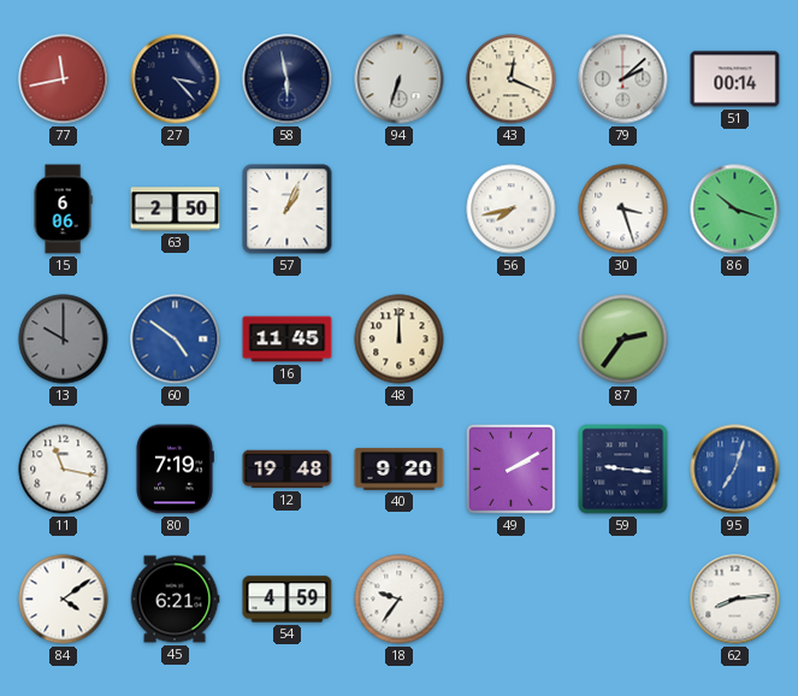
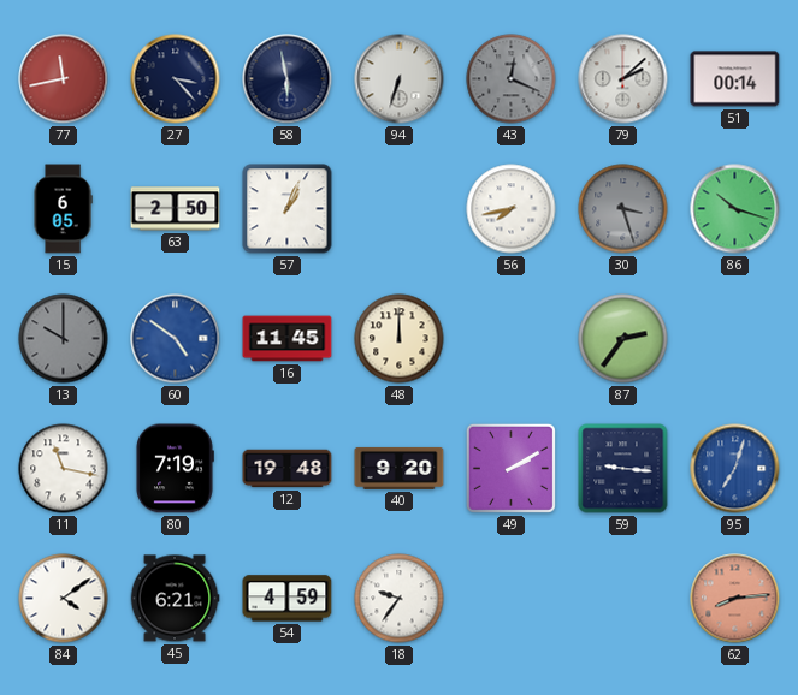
43 dial: cream -> grey
15: 6:06 -> 6:05
30 dial: white -> grey
62 dial: white -> salmon
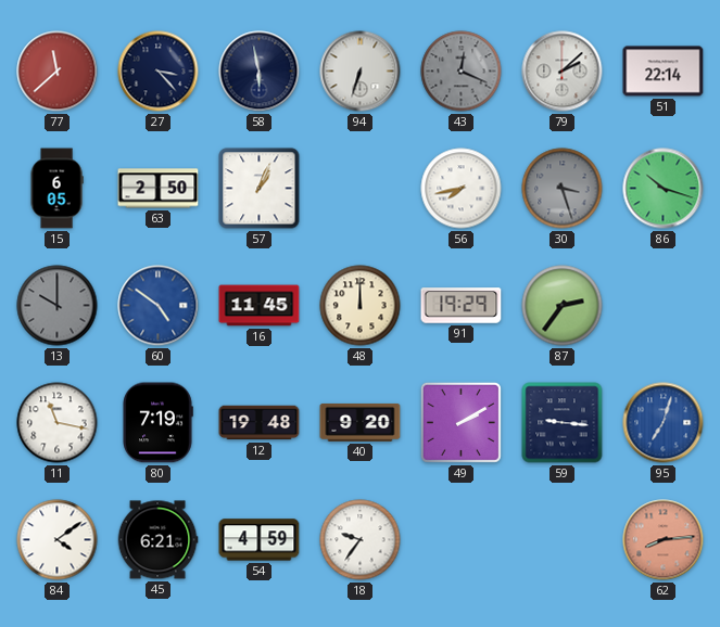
77: 11:43 -> 11:38
51: 00:14 -> 22:14
91: none -> 19:29
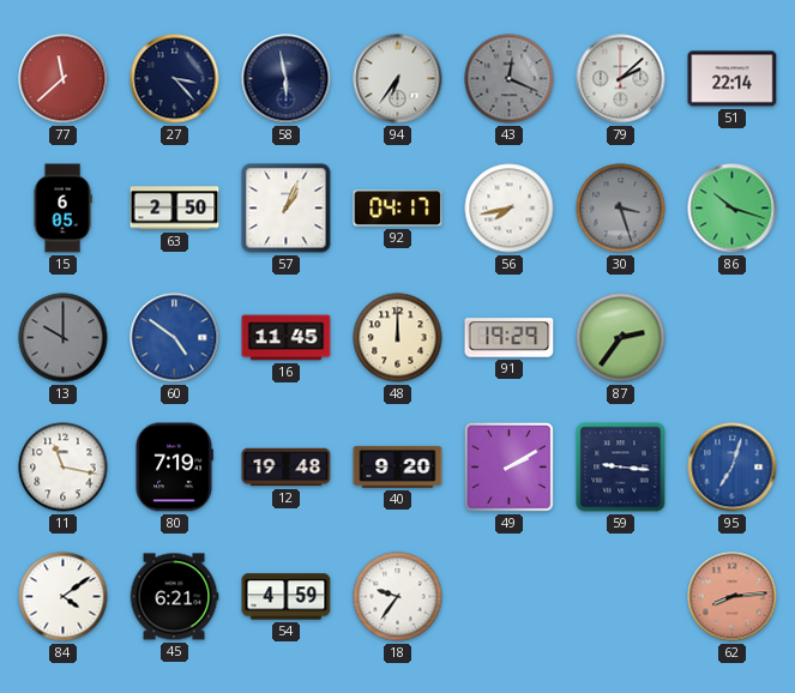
94: 6:33 -> 6:36
92: none -> 04:17
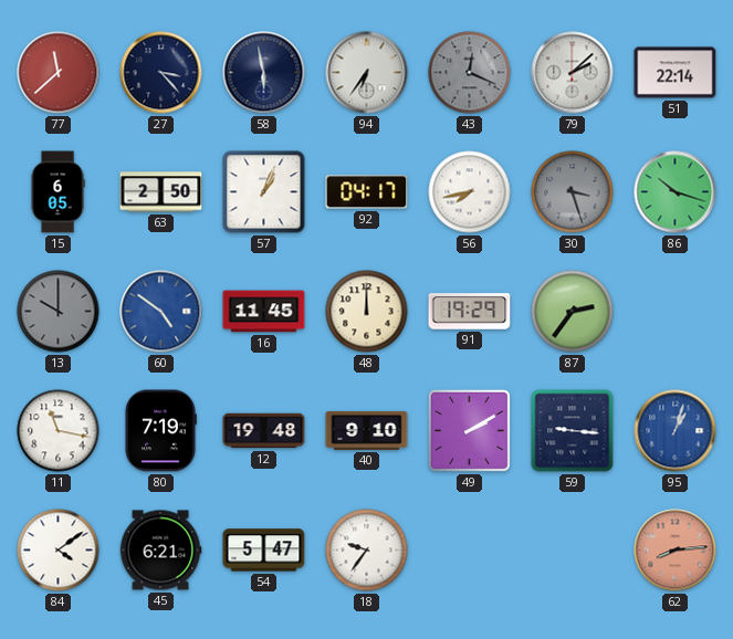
40: 9:20 -> 9:10
95: 7:03 -> 1:03
54: 4:59 -> 5:47
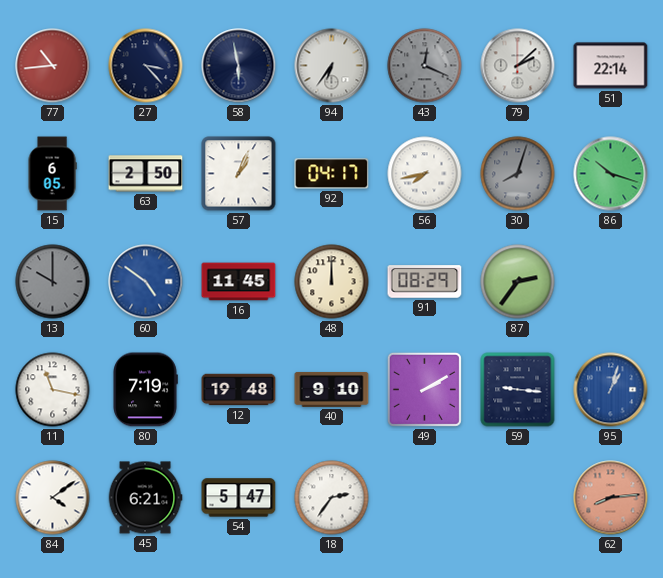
77: 11:38 -> 10:44
30: 3:27 -> 8:03
91: 19:29 -> 08:29
18: 9:36 -> 2:36
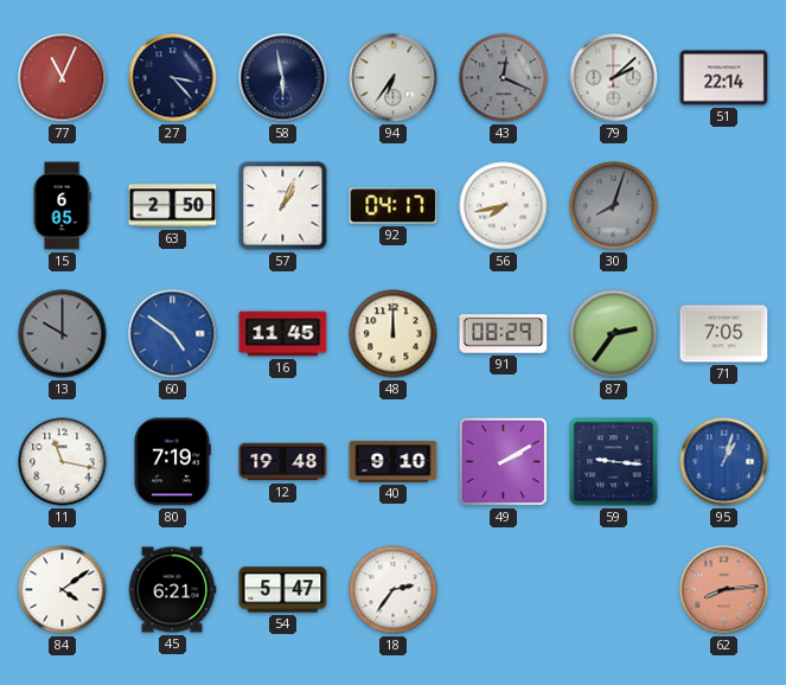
77: 10:44 -> 11:04
86: 10:18 -> none
71: none -> 7:05
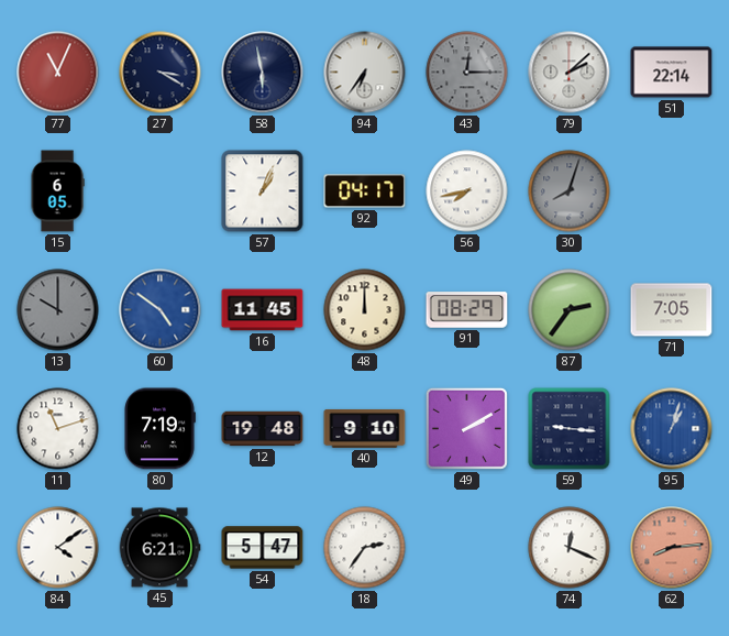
27: 3:23 -> 3:20
43: 12:19 -> 12:15
63: 2:50 -> none
11: 11:17 -> 11:12
74: none -> 12:19
